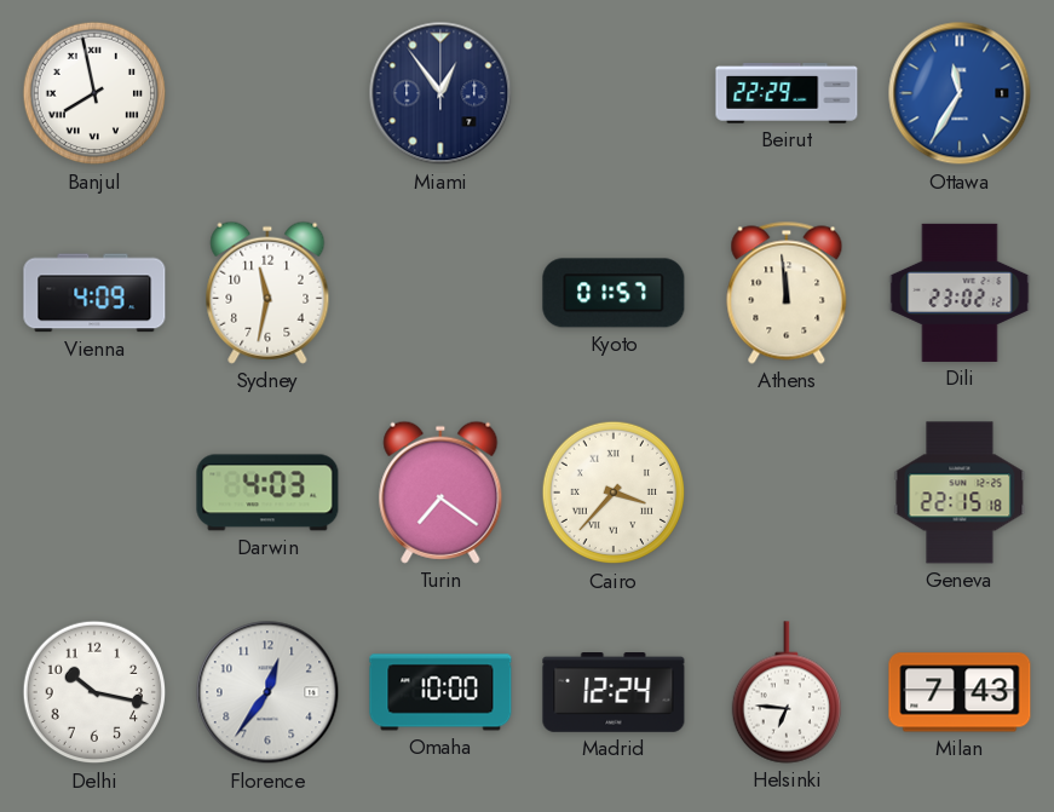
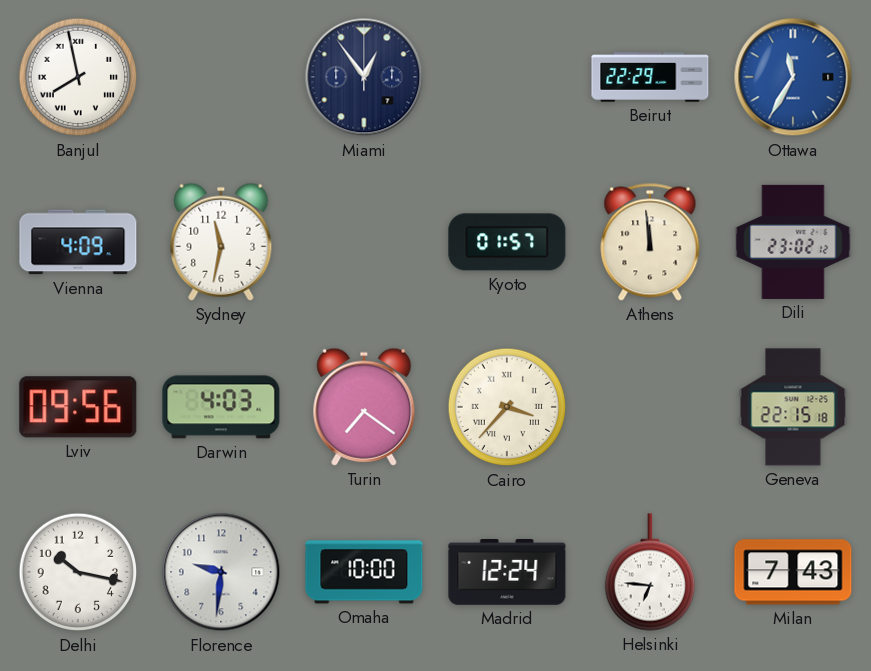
Lviv: none -> 09:56
Florence: 12:36 -> 9:31
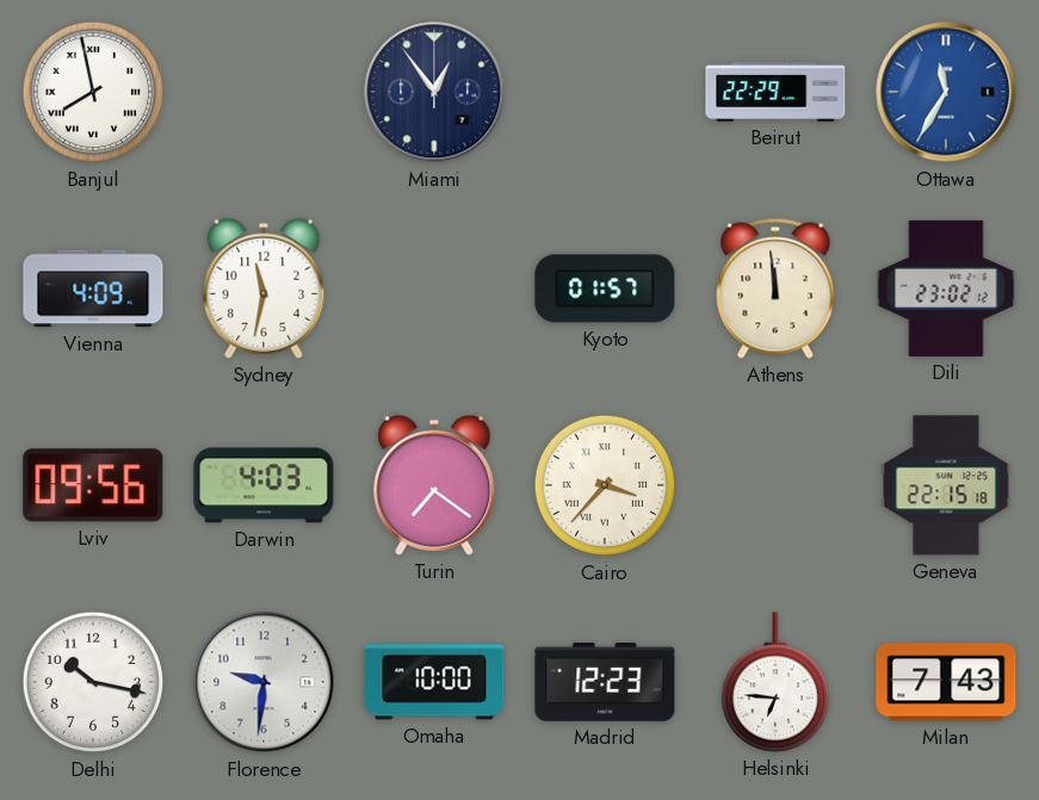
Madrid: 12:24 -> 12:23
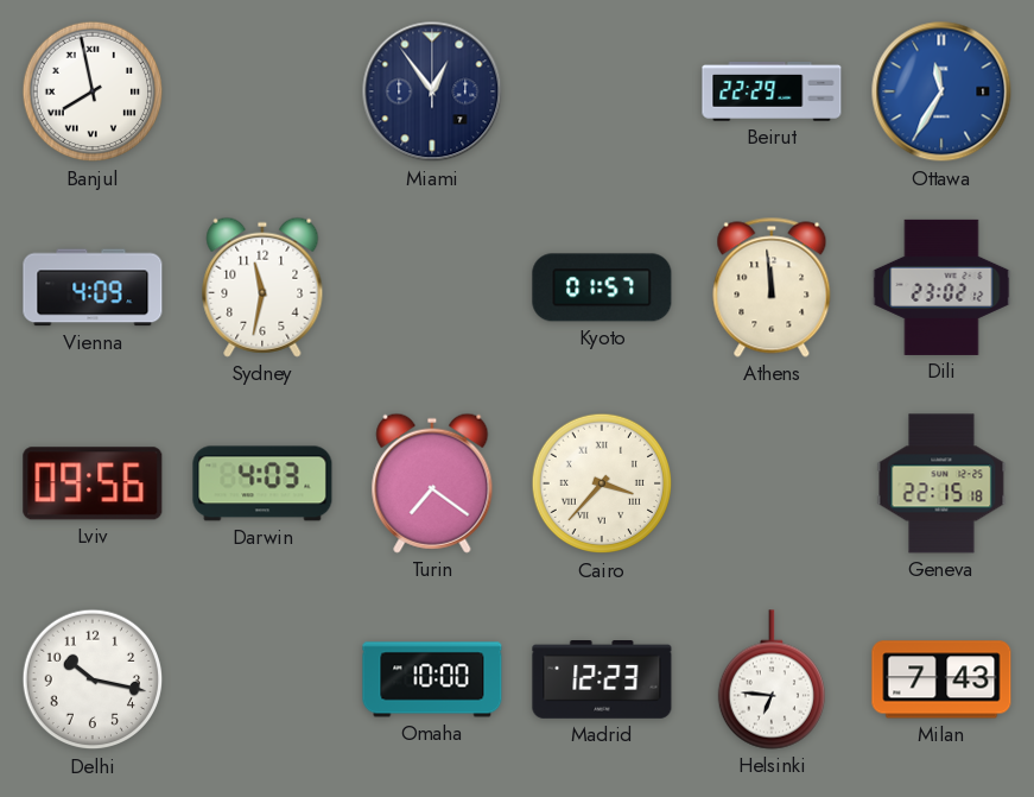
Florence: 9:31 -> none
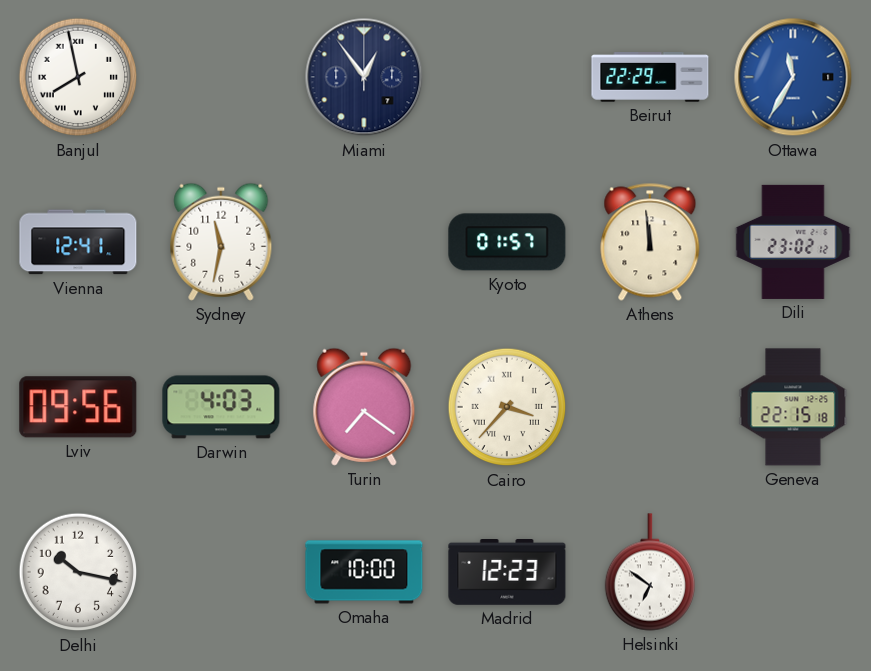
Vienna: 4:09 -> 12:41
Helsinki: 6:46 -> 6:51
Milan: 7:43 -> none
